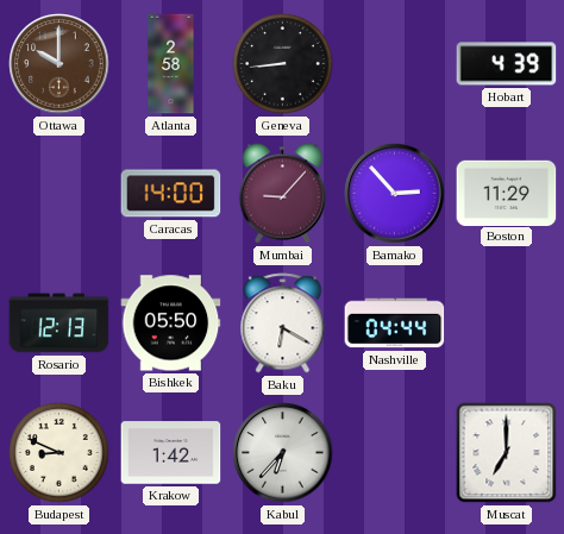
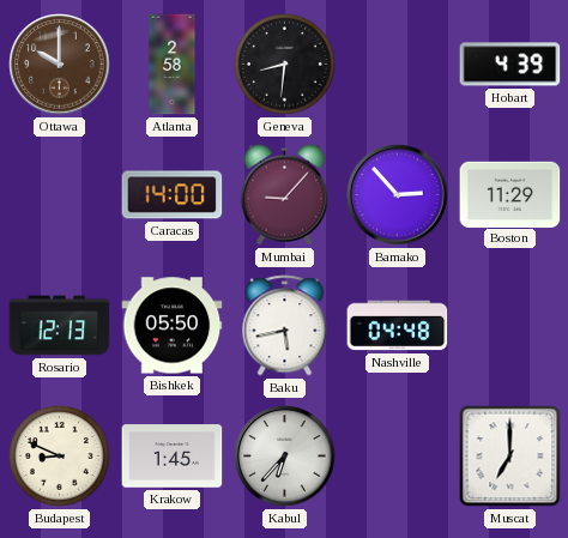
Geneva: 8:44 -> 8:31
Baku: 6:20 -> 5:43
Nashville: 04:44 -> 04:48
Krakow: 1:42 -> 1:45
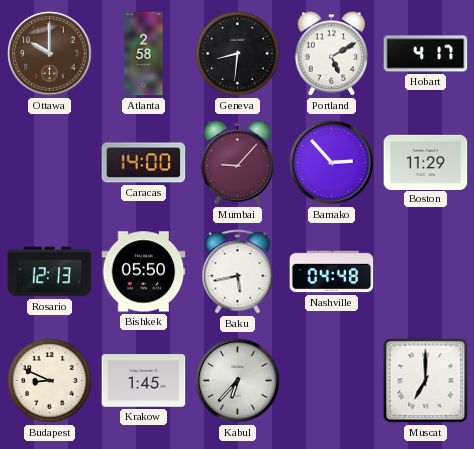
Portland: none -> 5:10
Hobart: 4:39 -> 4:17
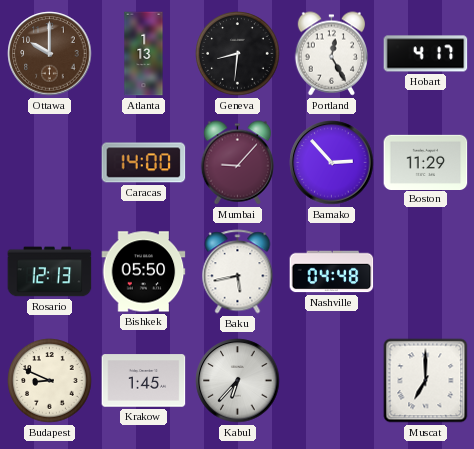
Atlanta: 2:58 -> 1:13
Portland: 5:10 -> 12:25
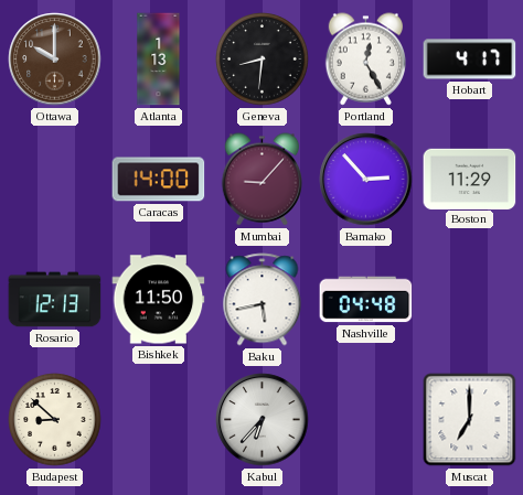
Bishkek: 05:50 -> 11:50
Budapest: 8:49 -> 8:52
Krakow: 1:45 -> none
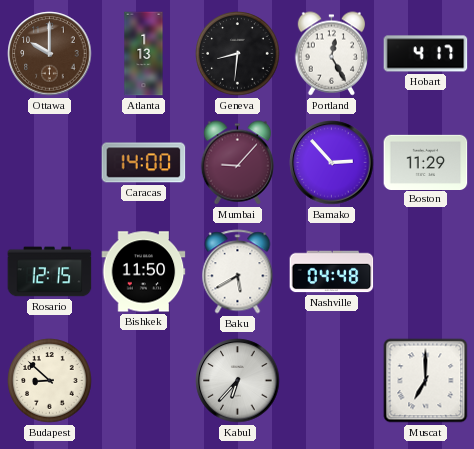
Rosario: 12:13 -> 12:15
Baku: 5:43 -> 5:40
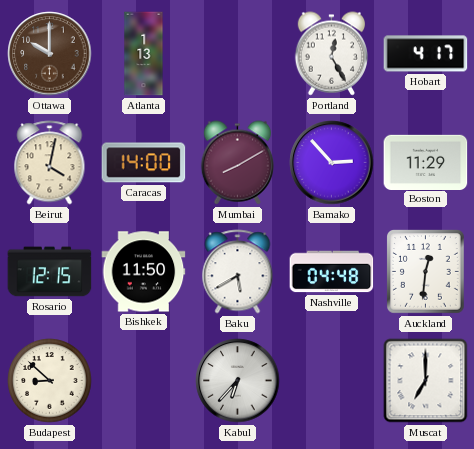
Geneva: 8:31 -> none
Beirut: none -> 4:02
Mumbai: 9:07 -> 8:10
Auckland: none -> 12:31
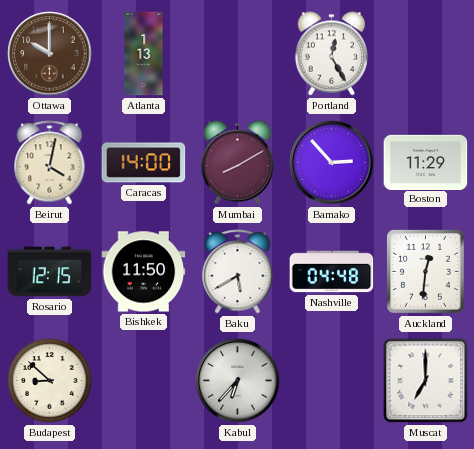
Hobart: 4:17 -> none
